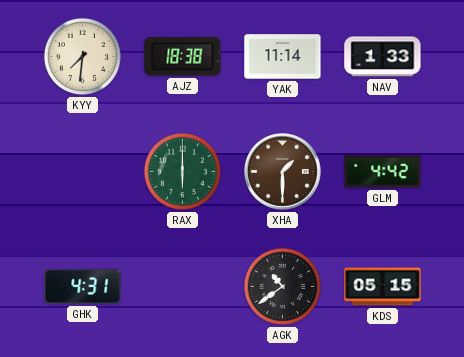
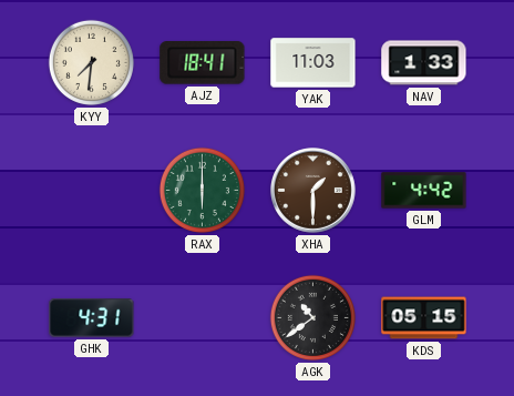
AJZ: 18:38 -> 18:41
YAK: 11:14 -> 11:03
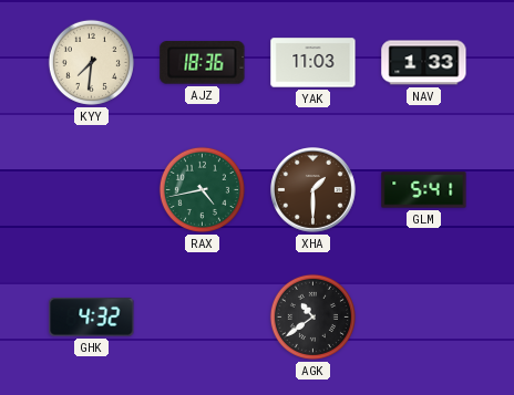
AJZ: 18:41 -> 18:36
RAX: 6:00 -> 4:43
GLM: 4:42 -> 5:41
GHK: 4:31 -> 4:32
KDS: 05:15 -> none
